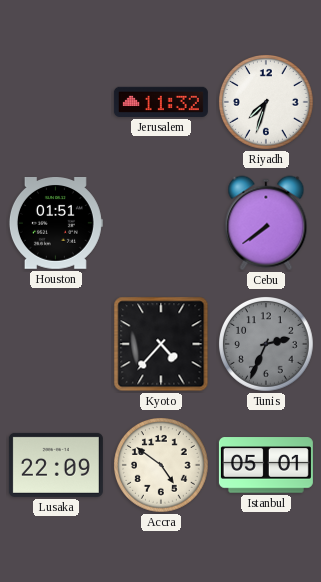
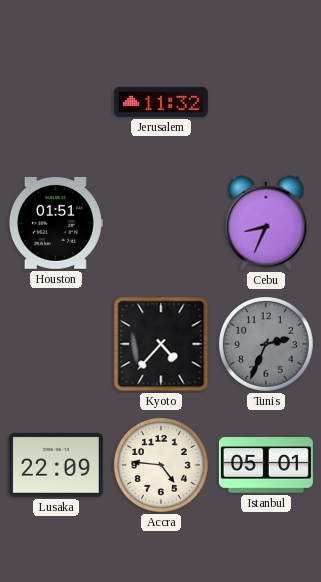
Riyadh: 7:33 -> none
Cebu: 7:39 -> 8:34
Accra: 4:51 -> 4:46
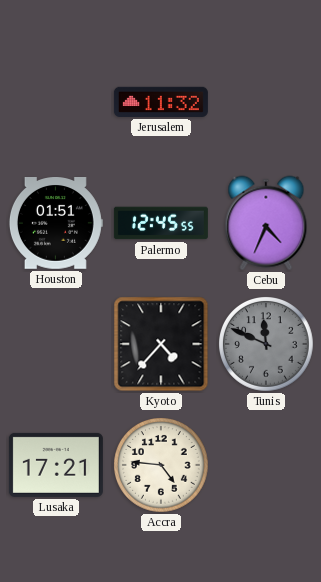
Palermo: none -> 12:45
Cebu: 8:34 -> 4:34
Tunis: 2:34 -> 11:49
Lusaka: 22:09 -> 17:21
Istanbul: 05:01 -> none
